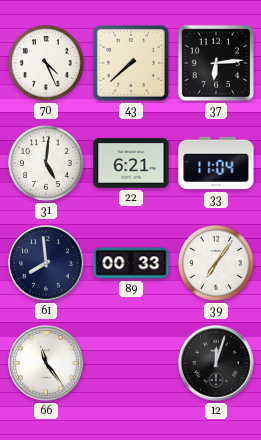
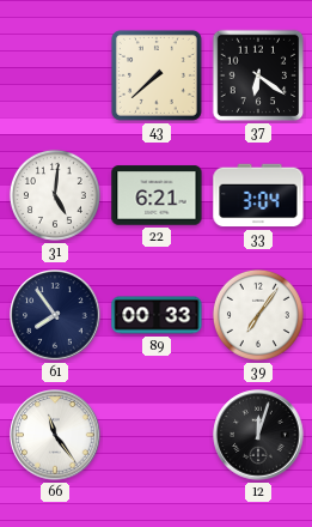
70: 4:26 -> none
37: 6:14 -> 6:21
33: 11:04 -> 3:04
61: 7:59 -> 7:54
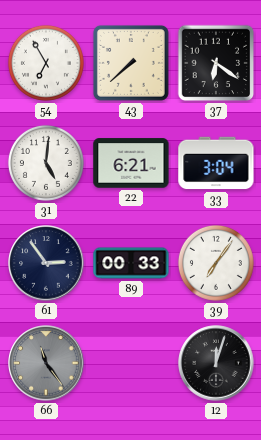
54: none -> 6:55
61: 7:54 -> 2:54
66 dial: white -> grey
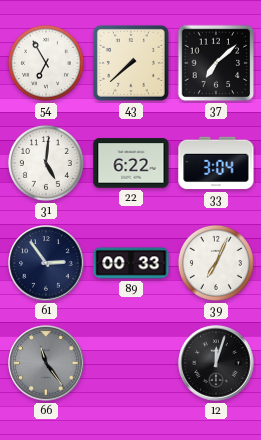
37: 6:21 -> 7:08
22: 6:21 -> 6:22
39: 7:06 -> 7:04
